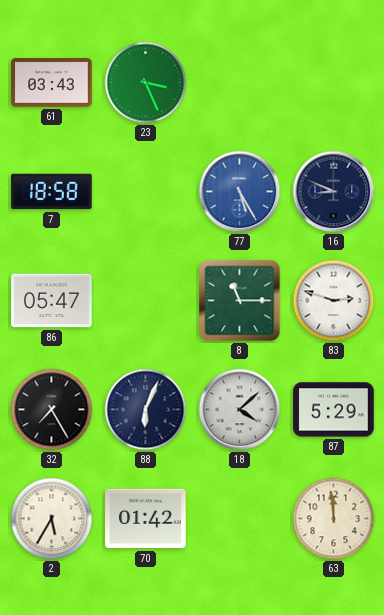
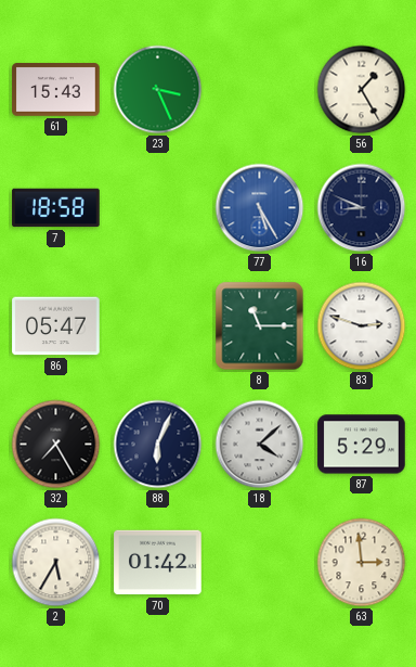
61: 03:43 -> 15:43
56: none -> 1:25
63: 11:59 -> 2:59
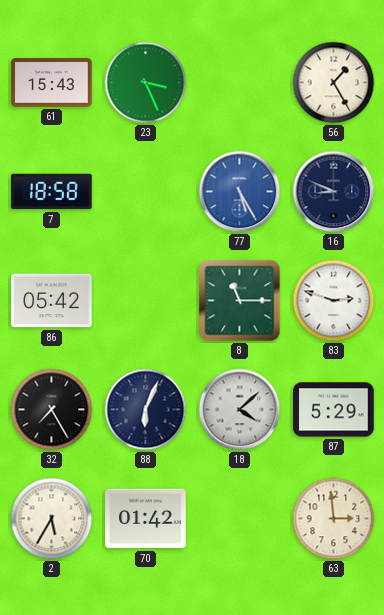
86: 05:47 -> 05:42
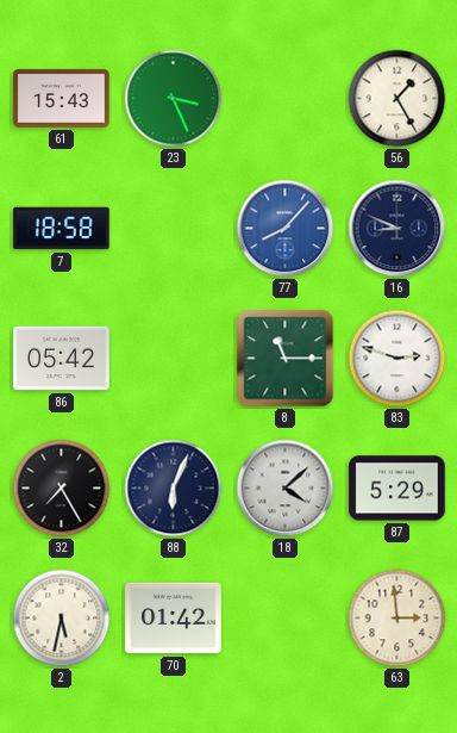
77: 5:25 -> 8:07
2: 5:35 -> 5:32
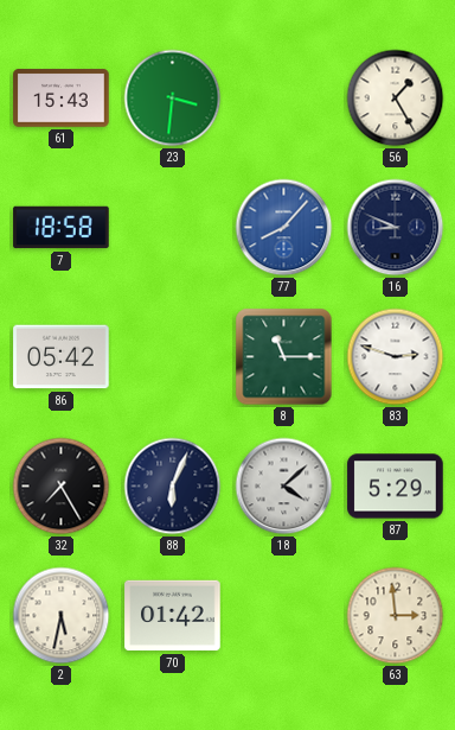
23: 3:26 -> 3:31
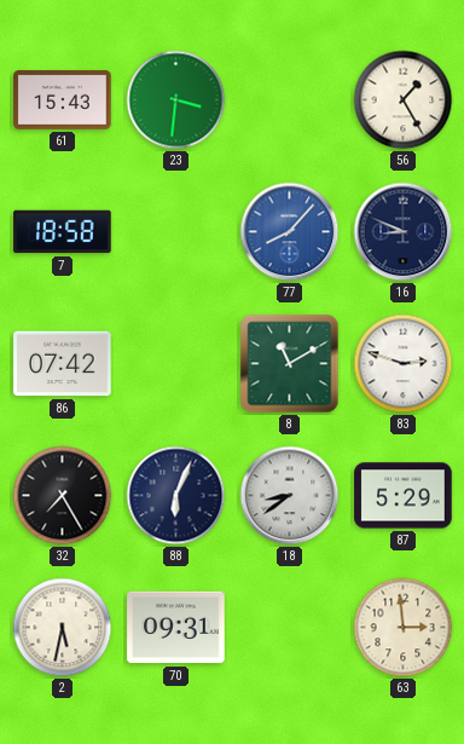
86: 05:42 -> 07:42
8: 11:15 -> 11:10
18: 4:08 -> 8:39
70: 01:42 -> 09:31
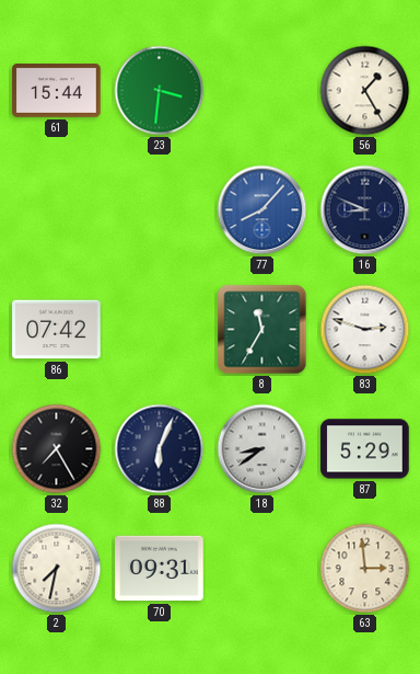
61: 15:43 -> 15:44
7: 18:58 -> none
8: 11:10 -> 11:35
2: 5:32 -> 7:32
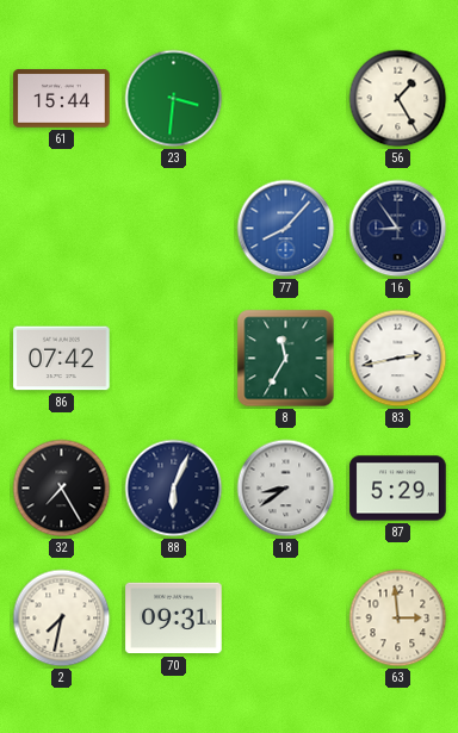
16: 8:49 -> 8:54
83: 2:48 -> 2:43
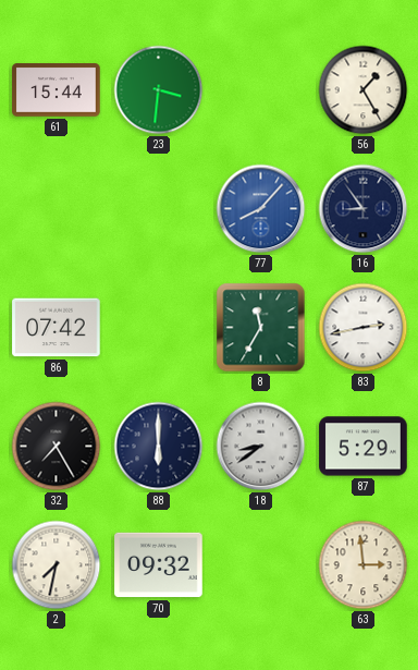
88: 6:04 -> 6:00
70: 09:31 -> 09:32
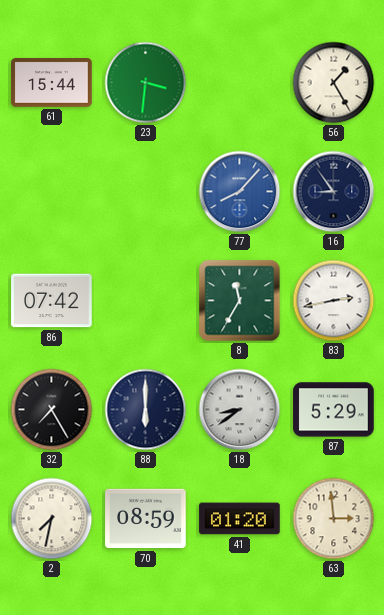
70: 09:32 -> 08:59
41: none -> 01:20
